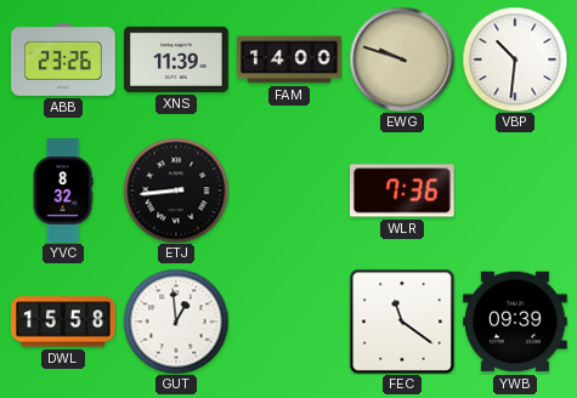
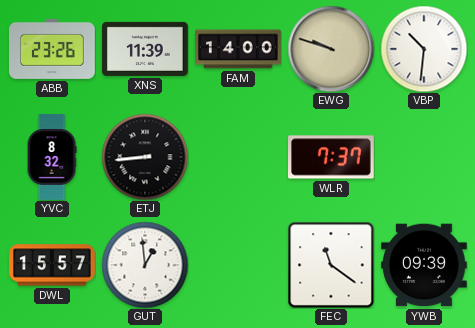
WLR: 7:36 -> 7:37
DWL: 15:58 -> 15:57
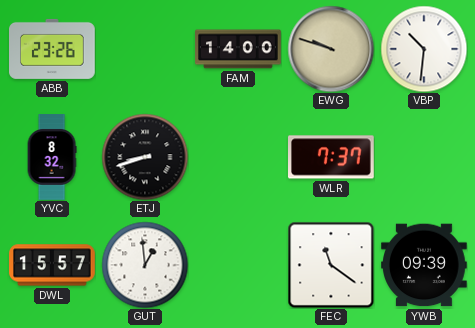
XNS: 11:39 -> none
ETJ: 8:44 -> 8:42
